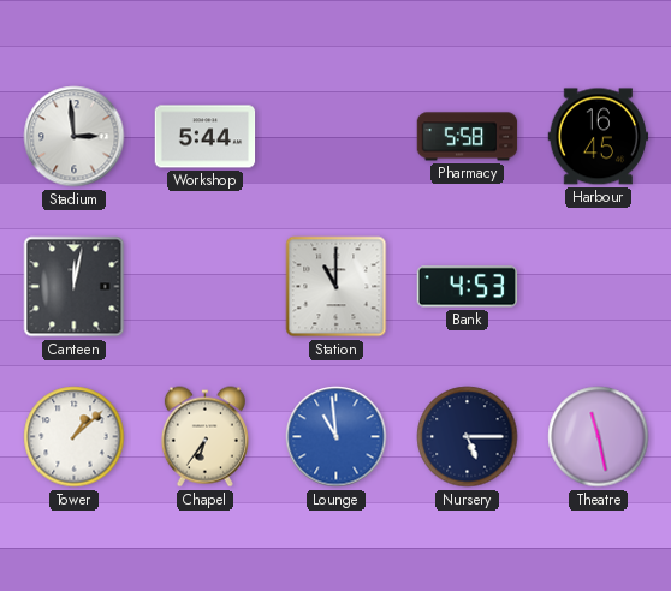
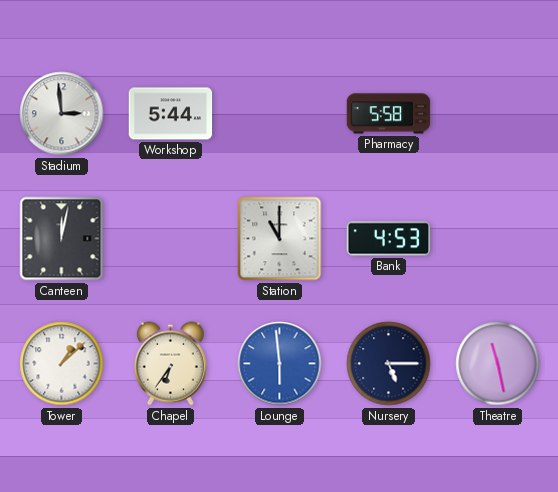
Harbour: 16:45 -> none
Lounge: 10:59 -> 5:59
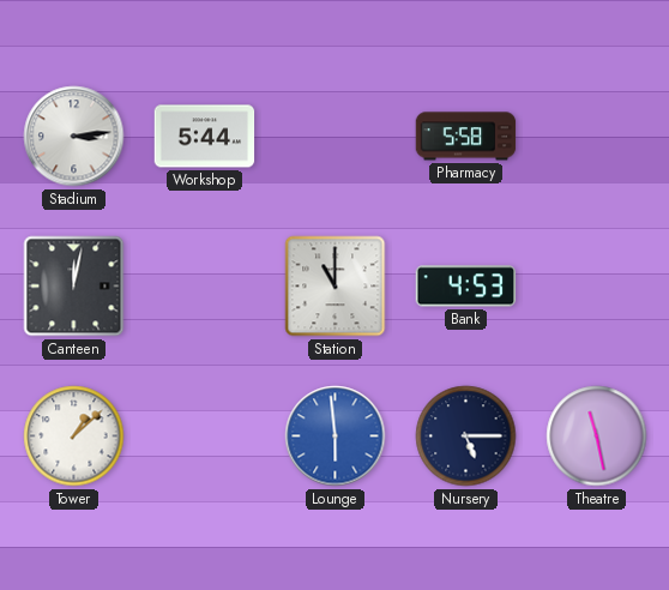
Stadium: 2:59 -> 3:14
Chapel: 6:36 -> none
